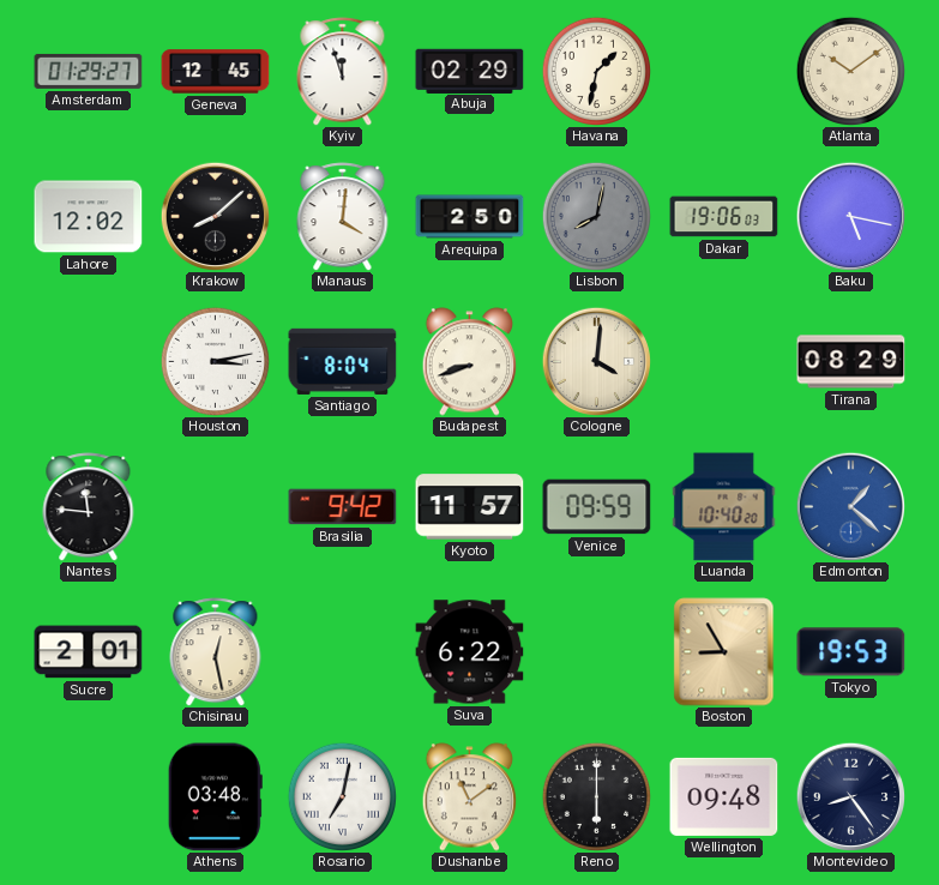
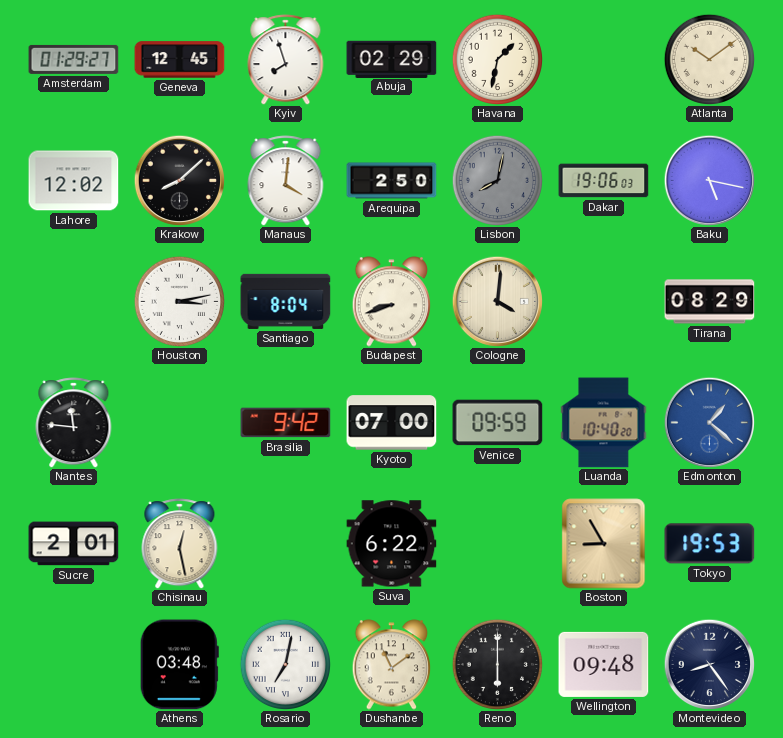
Kyiv: 11:57 -> 7:57
Kyoto: 11:57 -> 07:00
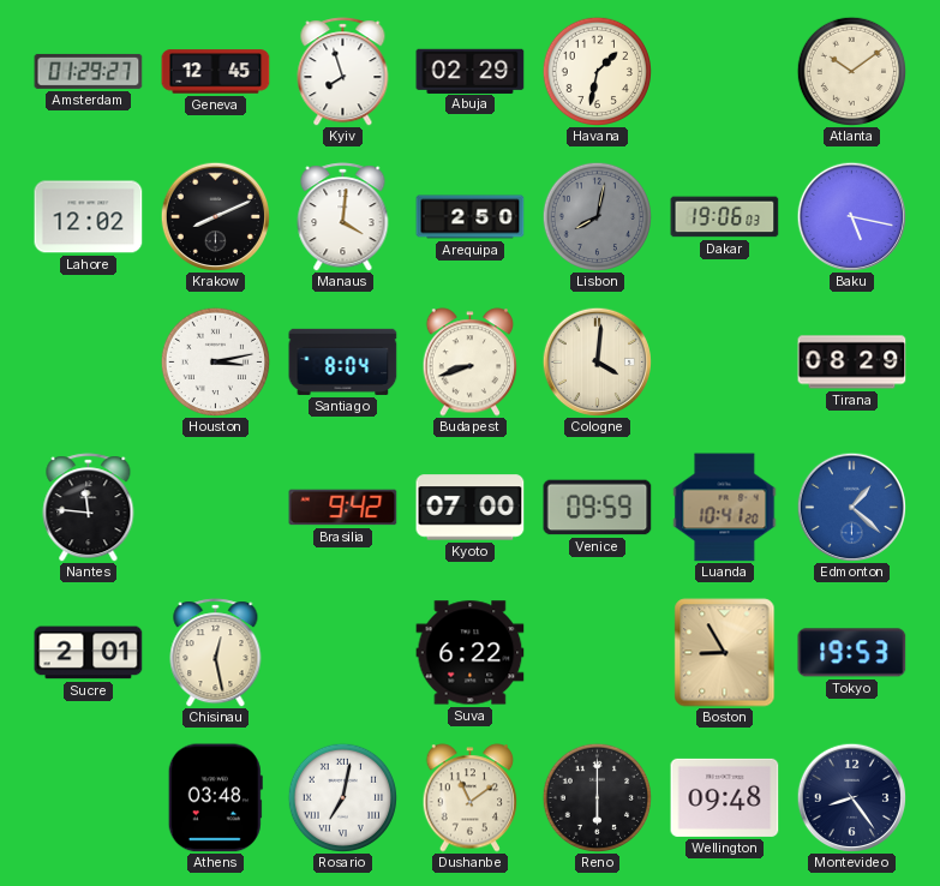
Krakow: 8:08 -> 8:11
Luanda: 10:40 -> 10:41
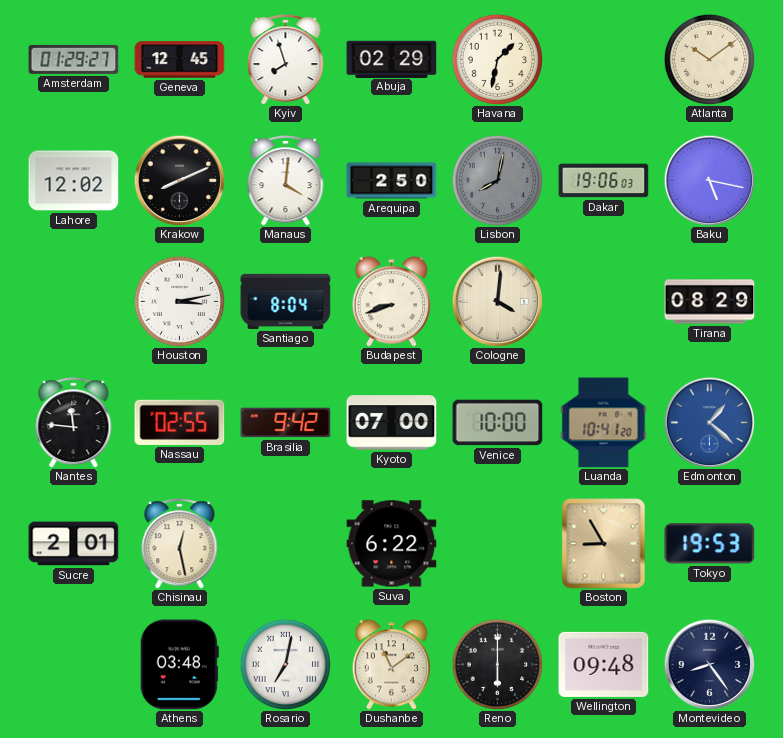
Nassau: none -> 02:55
Venice: 09:59 -> 10:00
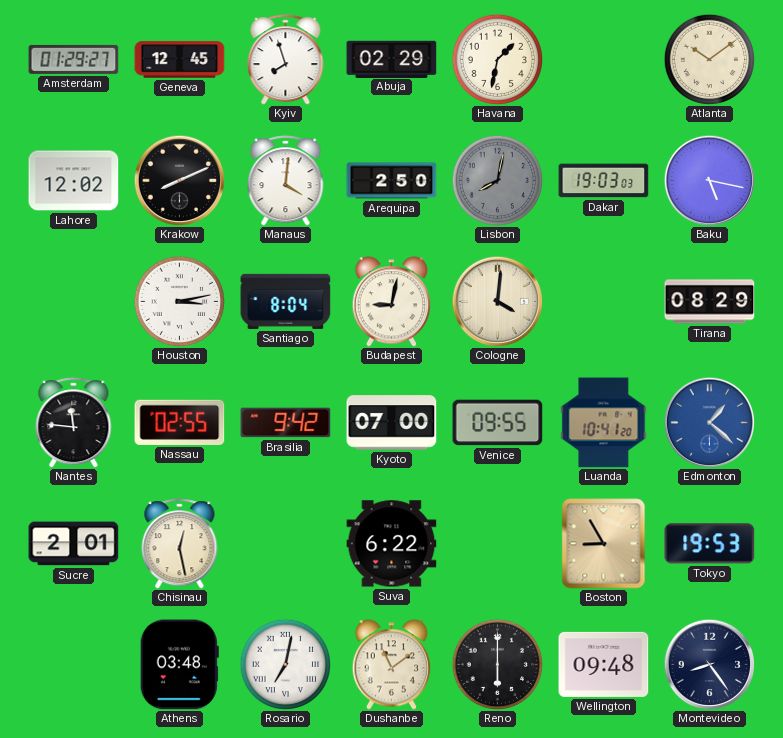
Dakar: 19:06 -> 19:03
Budapest: 8:42 -> 9:02
Venice: 10:00 -> 09:55
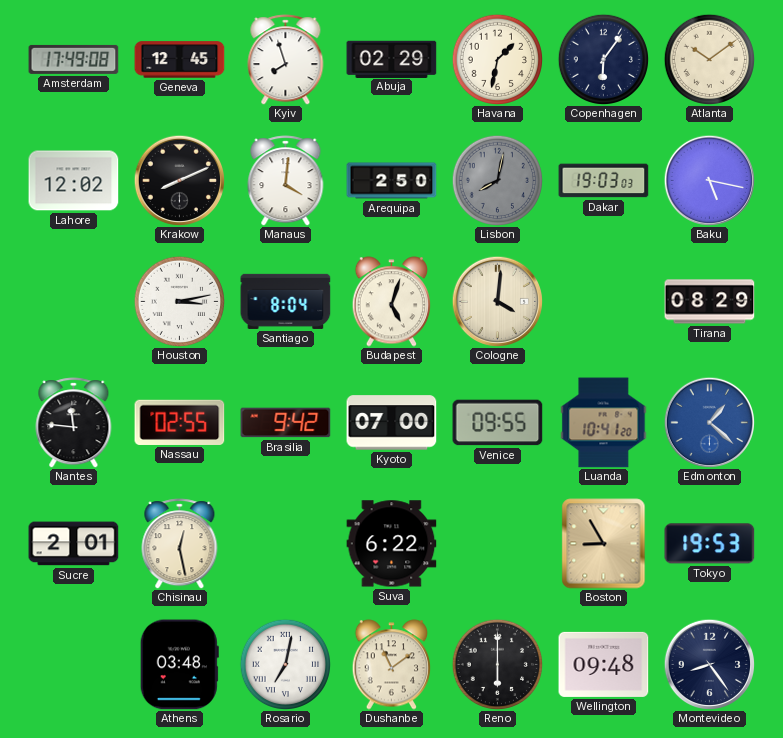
Amsterdam: 01:29 -> 17:49
Copenhagen: none -> 6:06
Budapest: 9:02 -> 5:03
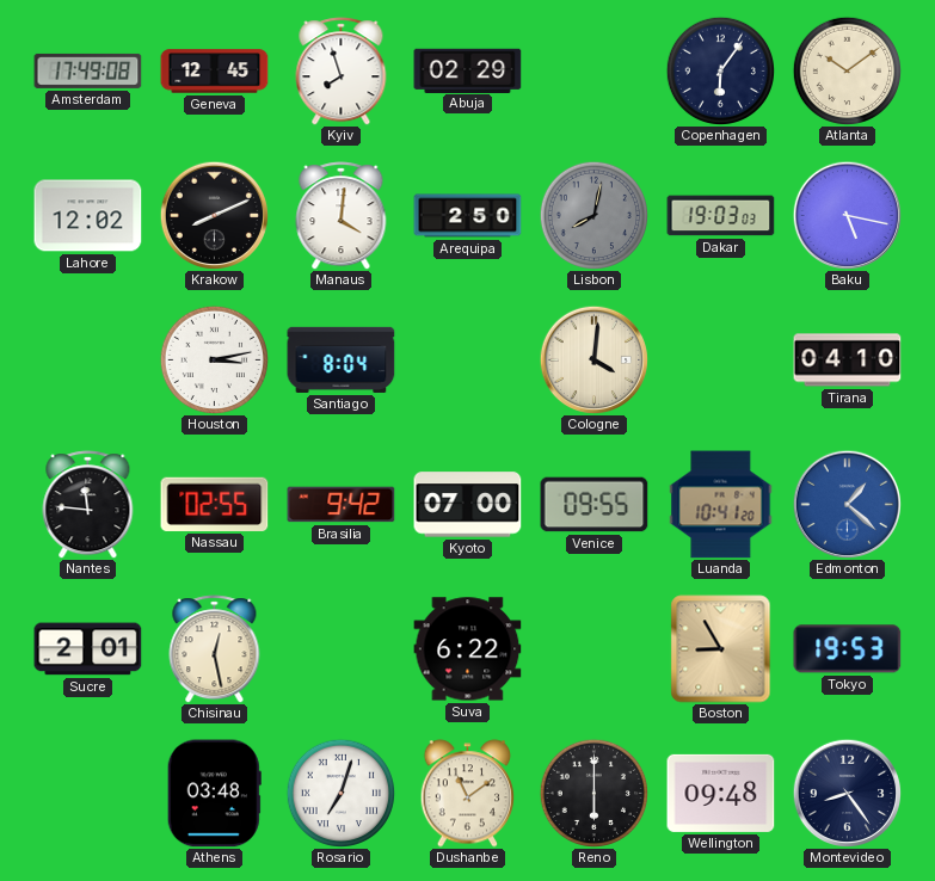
Havana: 1:32 -> none
Budapest: 5:03 -> none
Tirana: 08:29 -> 04:10
Rosario: 7:02 -> 7:03
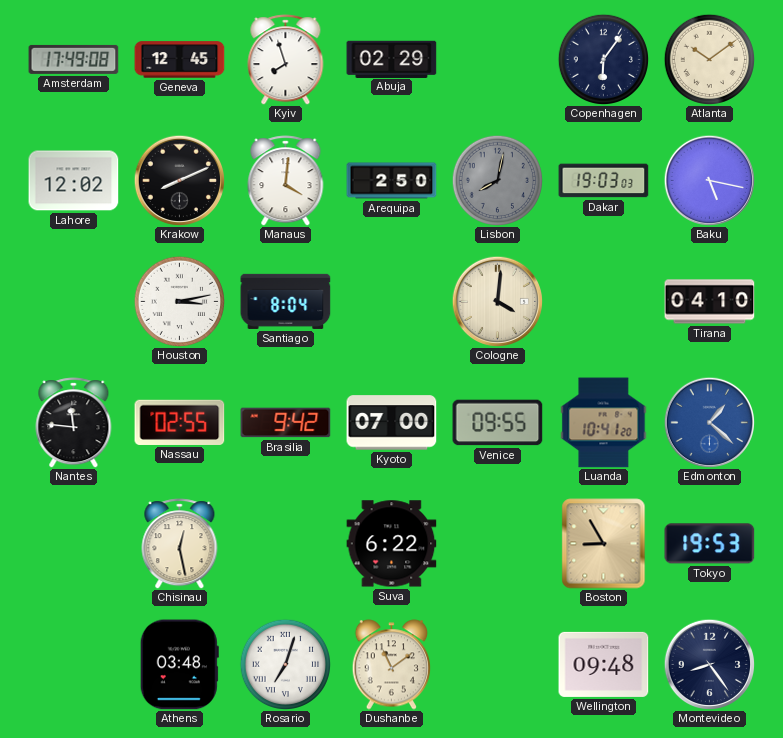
Sucre: 2:01 -> none
Reno: 6:00 -> none
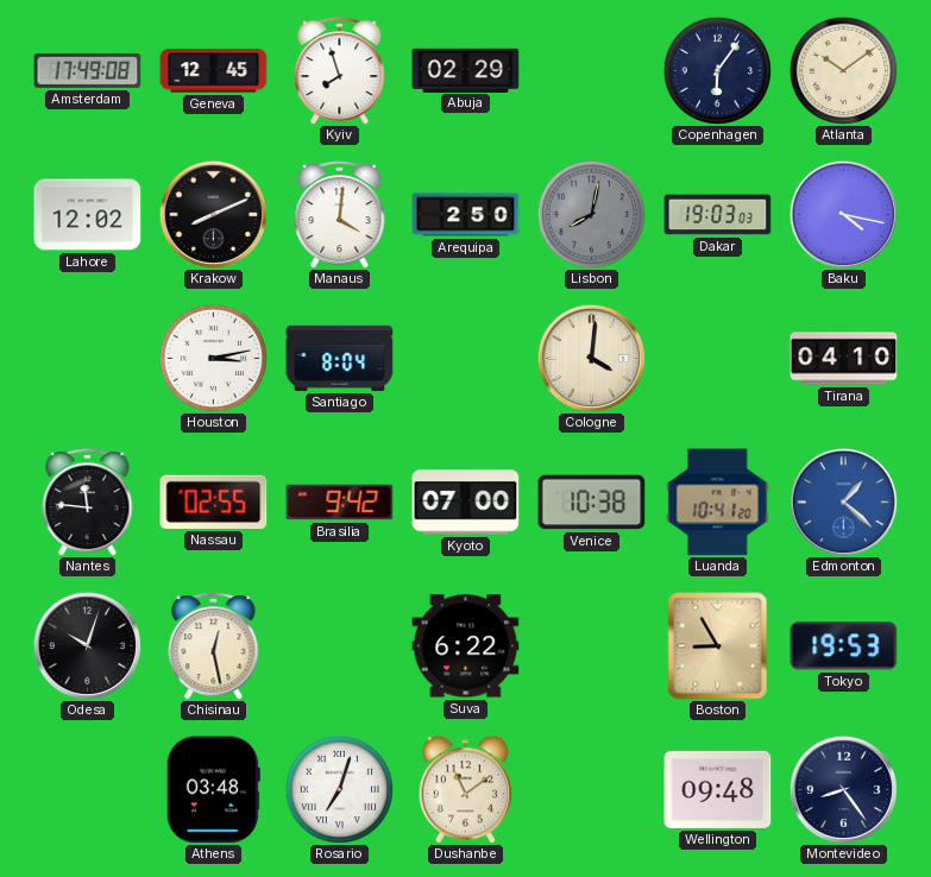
Baku: 5:17 -> 4:17
Venice: 09:55 -> 10:38
Odesa: none -> 10:03
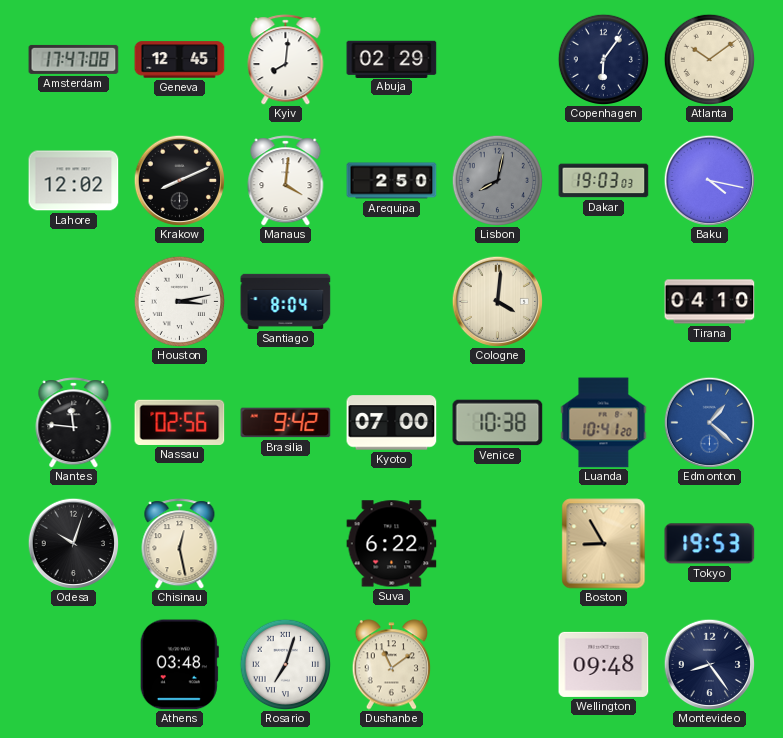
Amsterdam: 17:49 -> 17:47
Kyiv: 7:57 -> 8:01
Nassau: 02:55 -> 02:56
